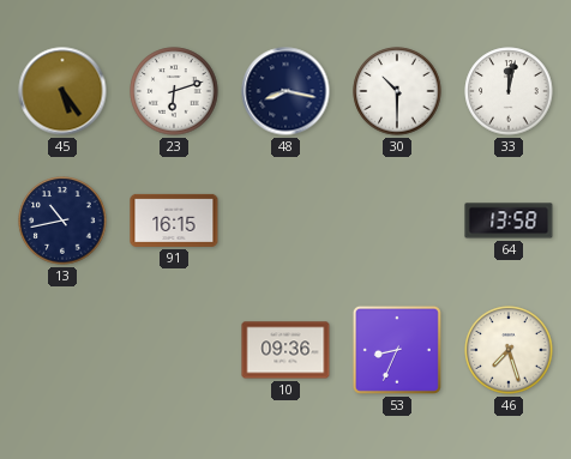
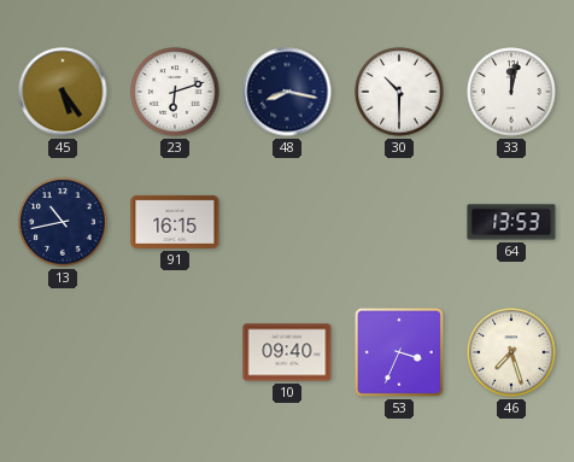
64: 13:58 -> 13:53
10: 09:36 -> 09:40
53: 8:34 -> 3:34
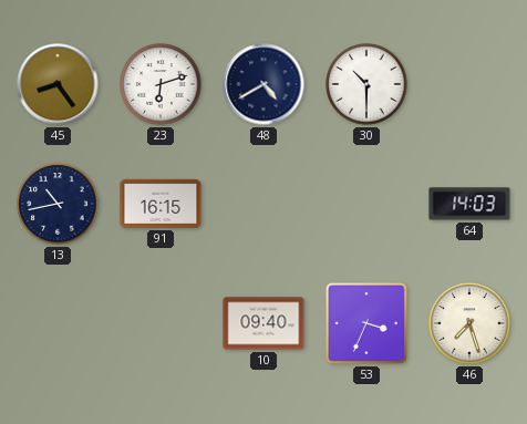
45: 5:24 -> 8:24
48: 8:17 -> 4:40
33: 12:02 -> none
64: 13:53 -> 14:03
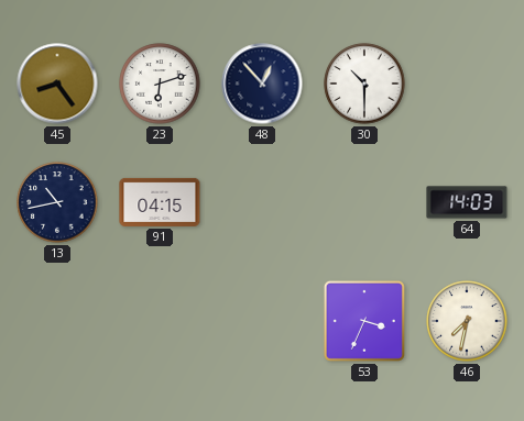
48: 4:40 -> 12:53
91: 16:15 -> 04:15
10: 09:40 -> none
46: 7:27 -> 7:32
